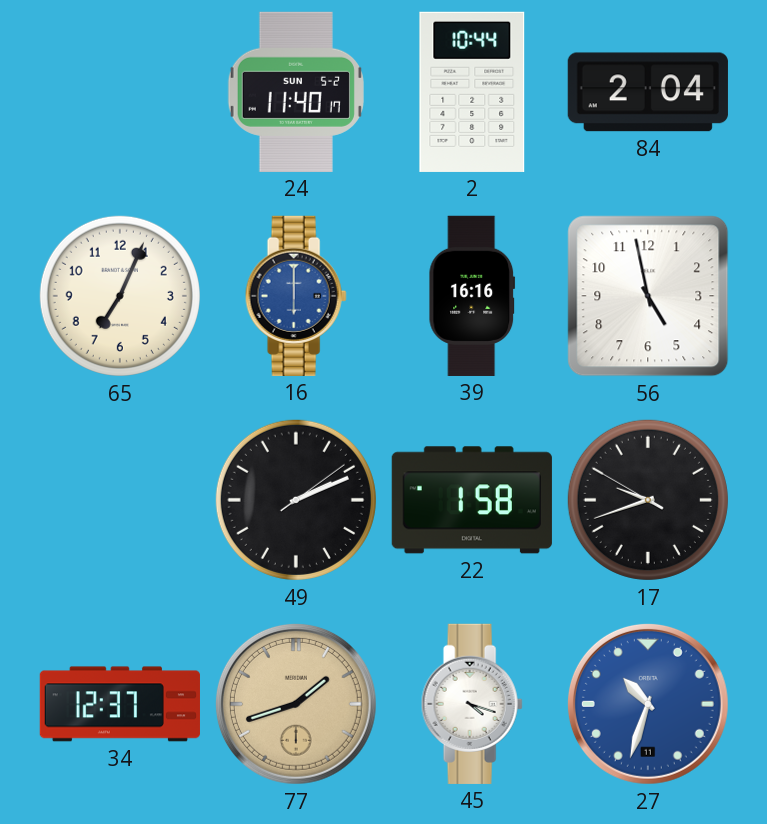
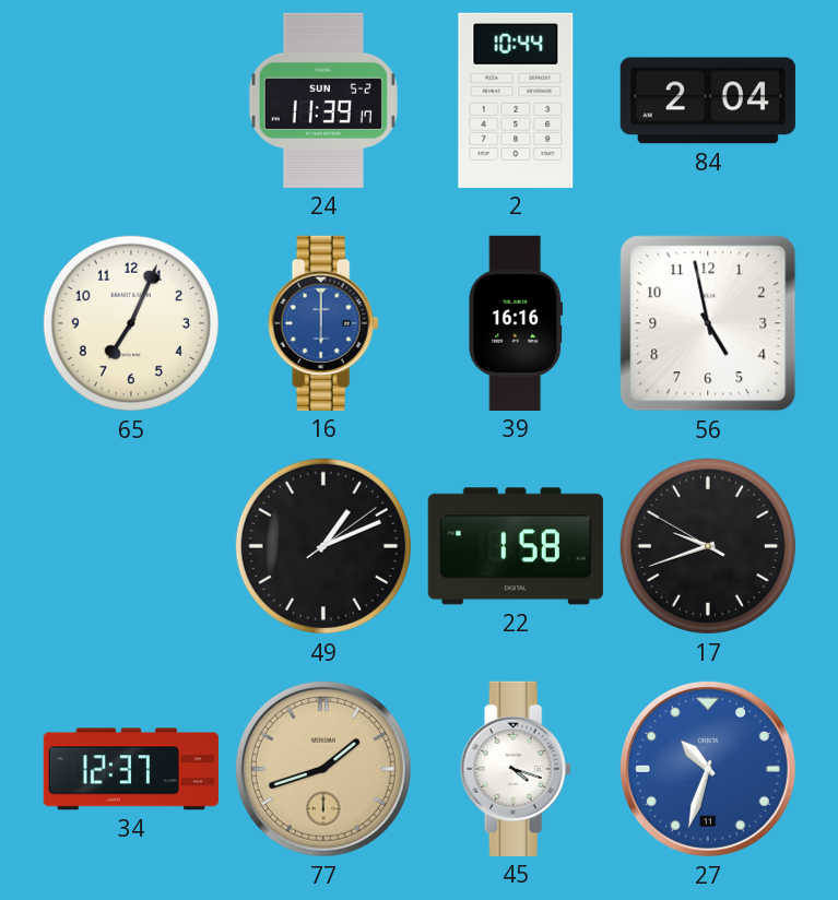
24: 11:40 -> 11:39
49: 2:11 -> 1:11
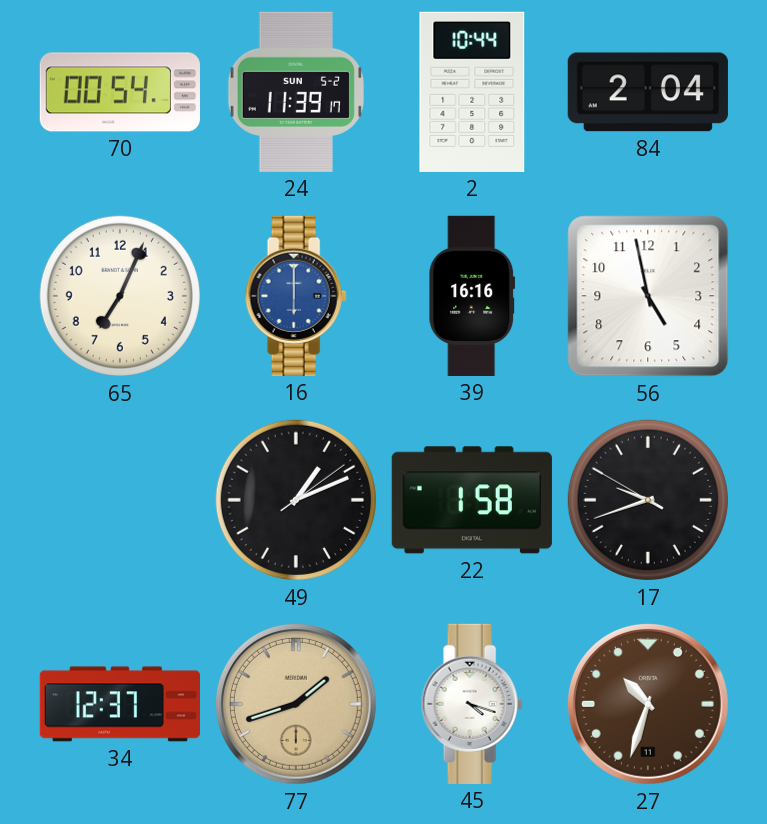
70: none -> 00:54
27 dial: blue -> brown
